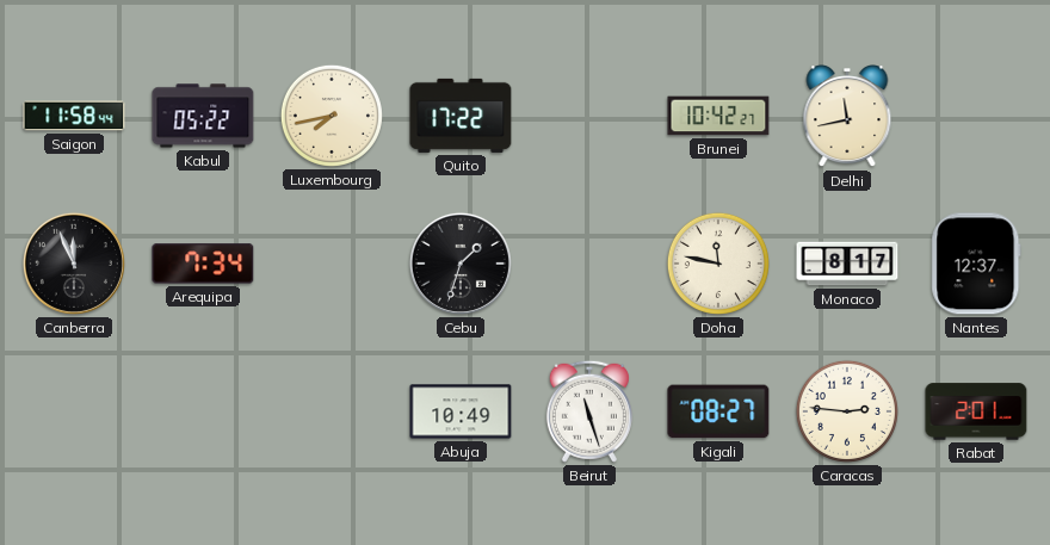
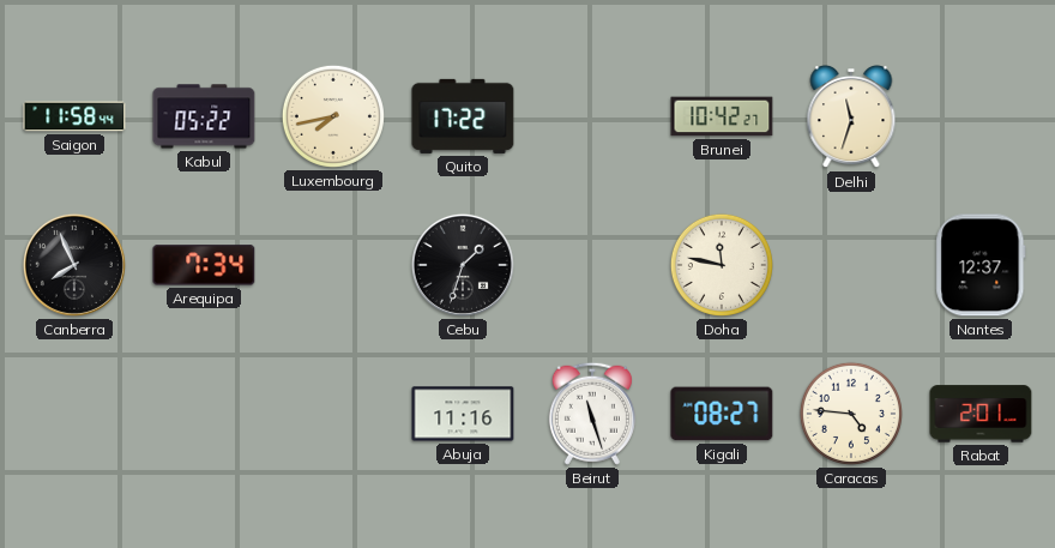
Delhi: 11:43 -> 11:33
Canberra: 11:56 -> 7:56
Monaco: 8:17 -> none
Abuja: 10:49 -> 11:16
Caracas: 2:46 -> 4:46
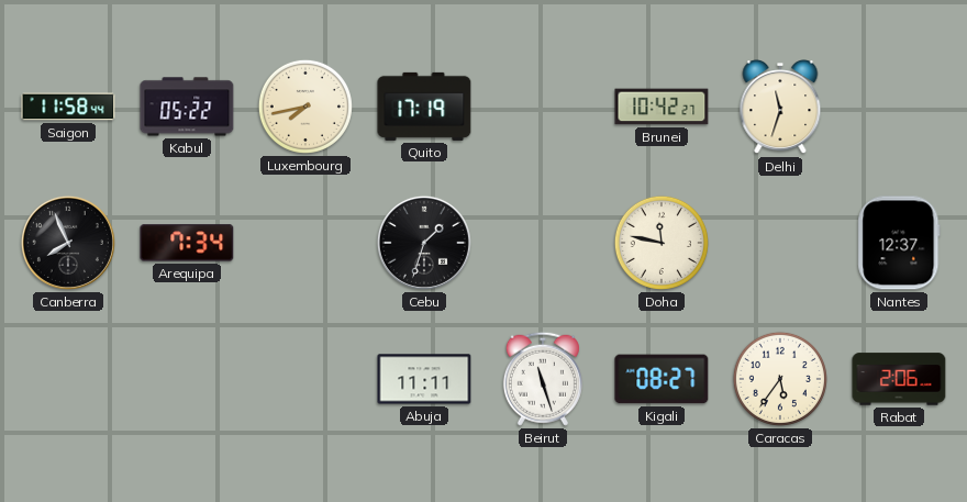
Quito: 17:22 -> 17:19
Abuja: 11:16 -> 11:11
Caracas: 4:46 -> 5:36
Rabat: 2:01 -> 2:06
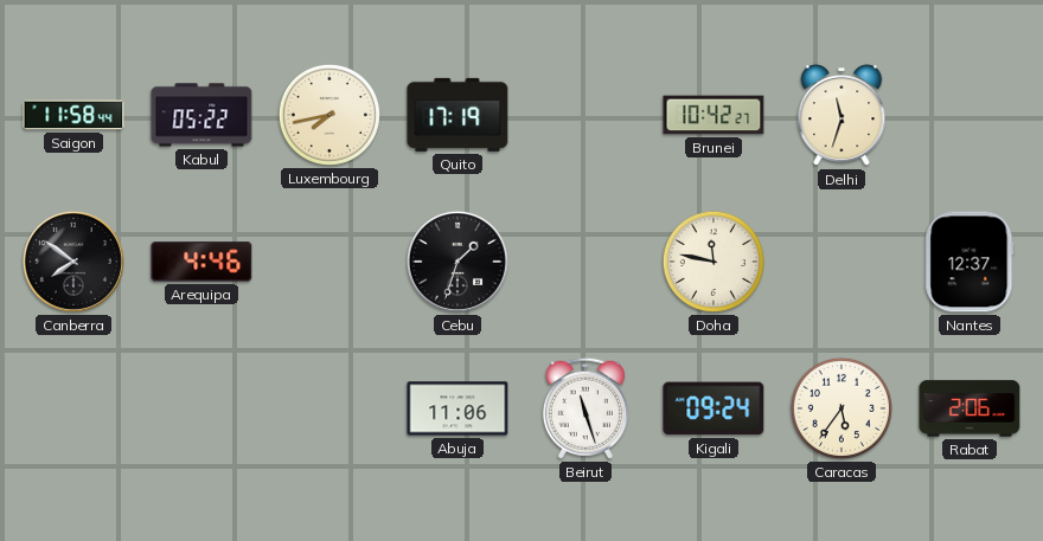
Canberra: 7:56 -> 7:51
Arequipa: 7:34 -> 4:46
Abuja: 11:11 -> 11:06
Kigali: 08:27 -> 09:24
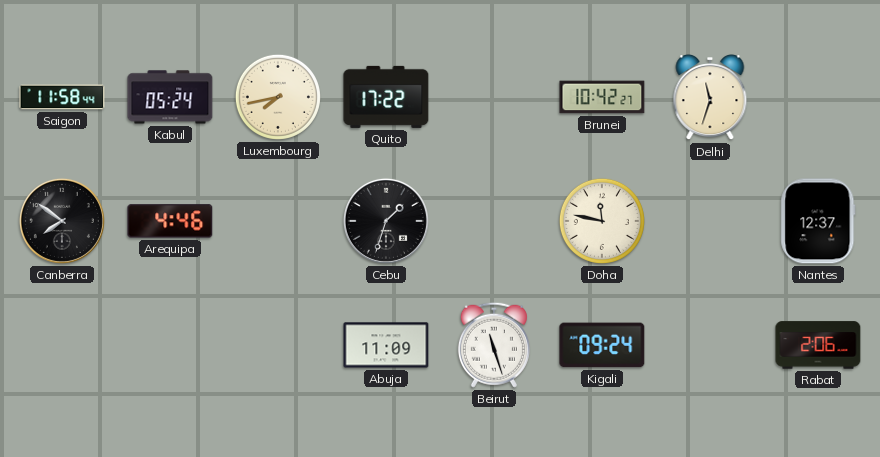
Kabul: 05:22 -> 05:24
Quito: 17:19 -> 17:22
Abuja: 11:06 -> 11:09
Caracas: 5:36 -> none
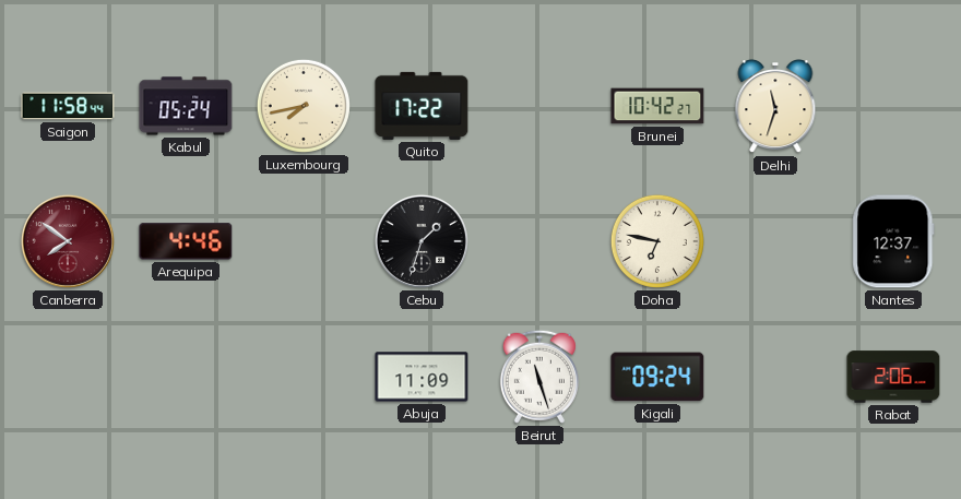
Canberra dial: black -> burgundy
Doha: 11:47 -> 6:47
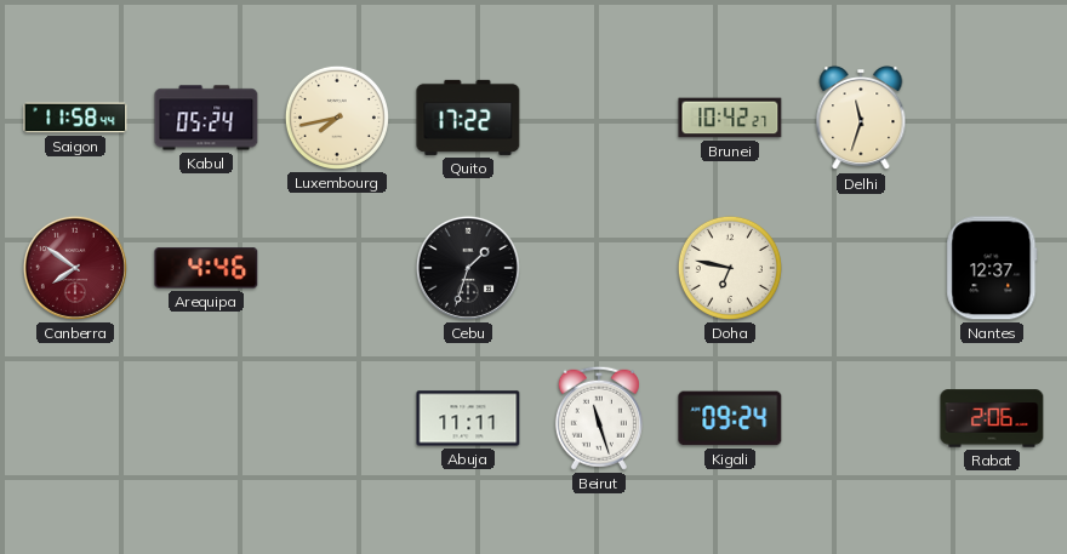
Abuja: 11:09 -> 11:11
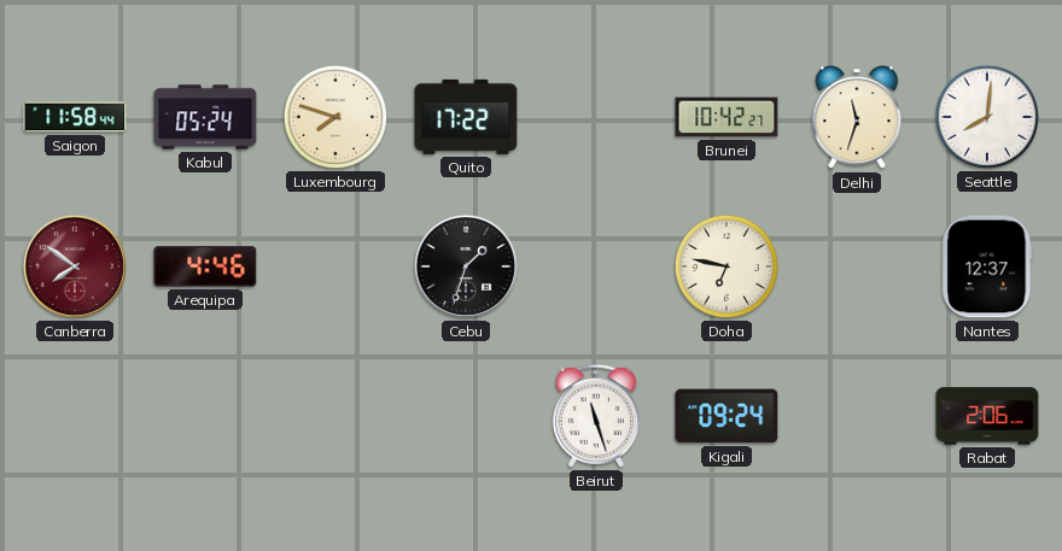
Luxembourg: 7:43 -> 7:48
Seattle: none -> 8:01
Abuja: 11:11 -> none
